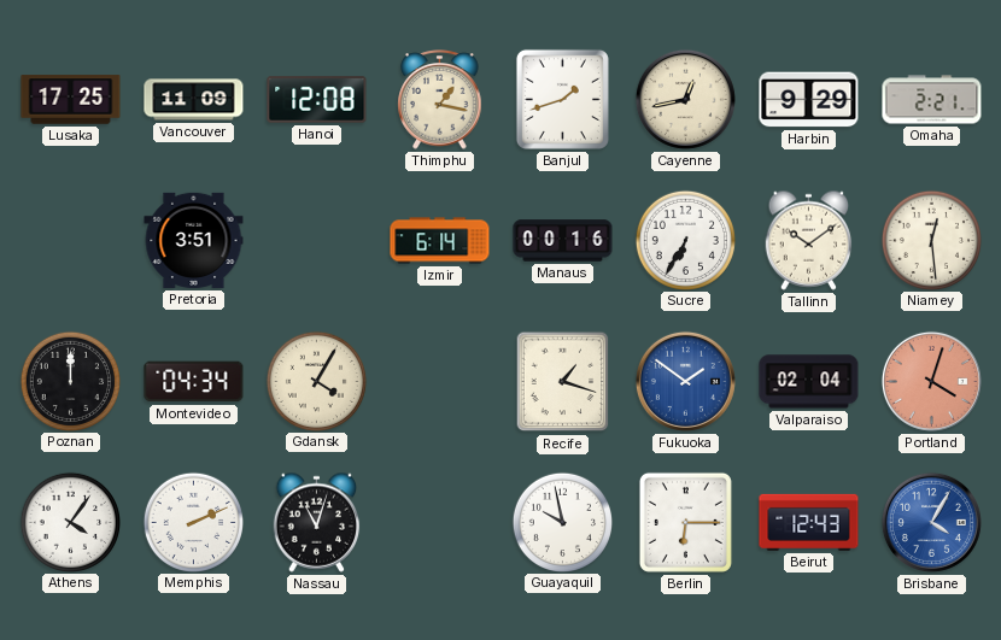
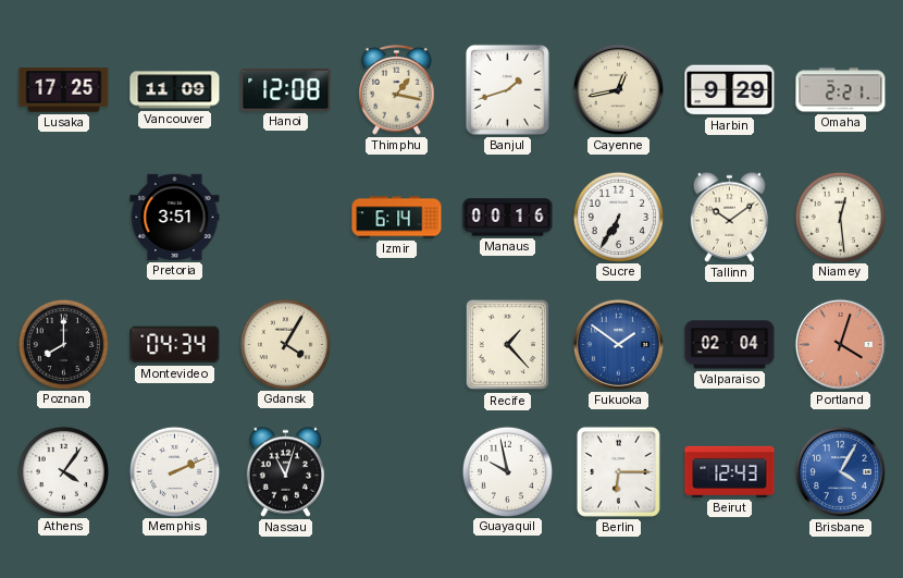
Poznan: 12:00 -> 8:00
Recife: 1:18 -> 1:23
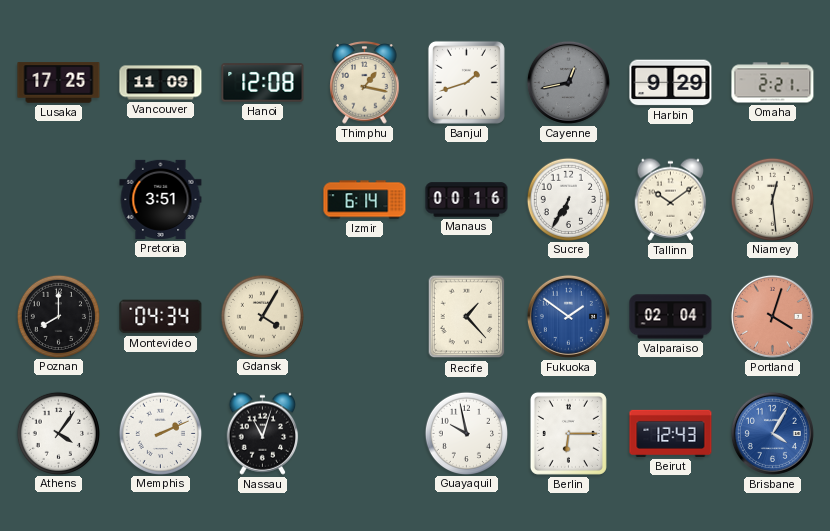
Cayenne dial: cream -> grey
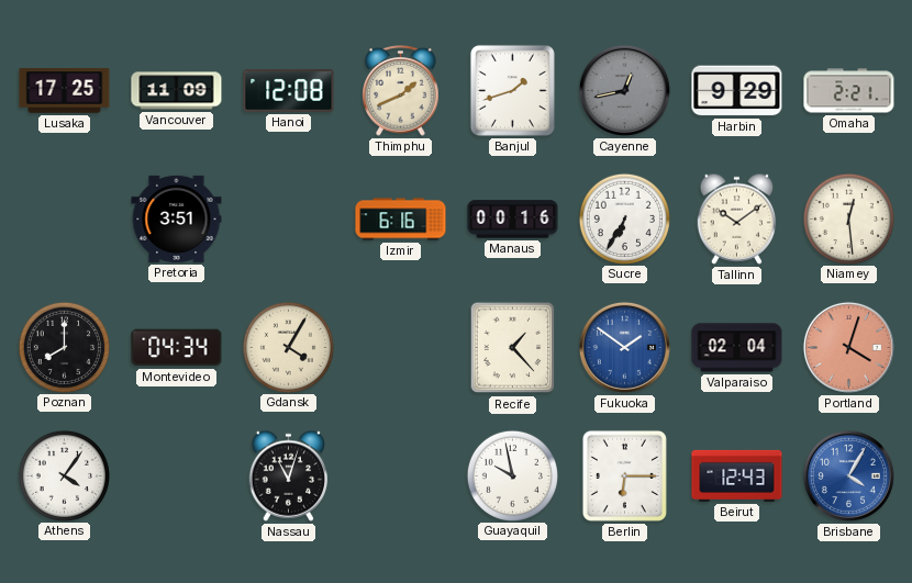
Thimphu: 1:17 -> 1:41
Izmir: 6:14 -> 6:16
Memphis: 2:11 -> none
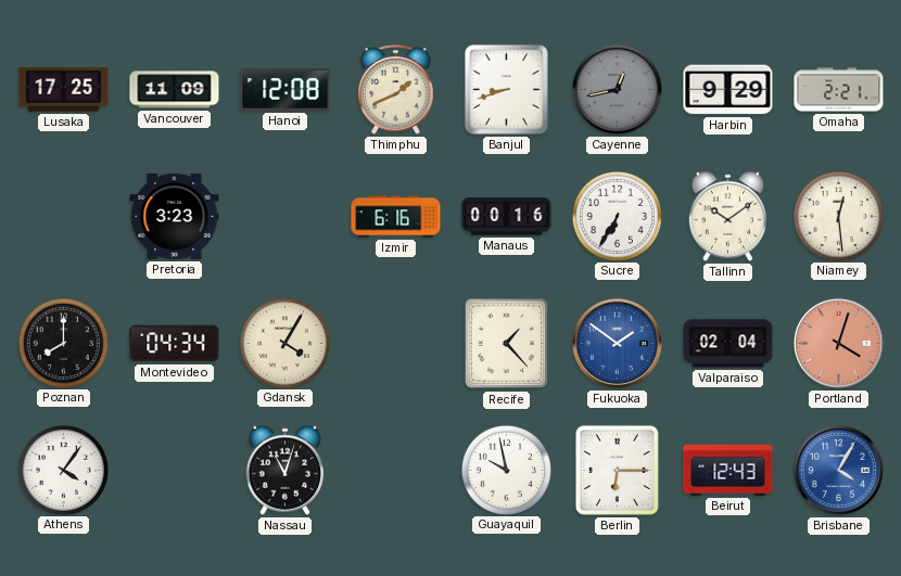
Banjul: 1:42 -> 8:42
Pretoria: 3:51 -> 3:23
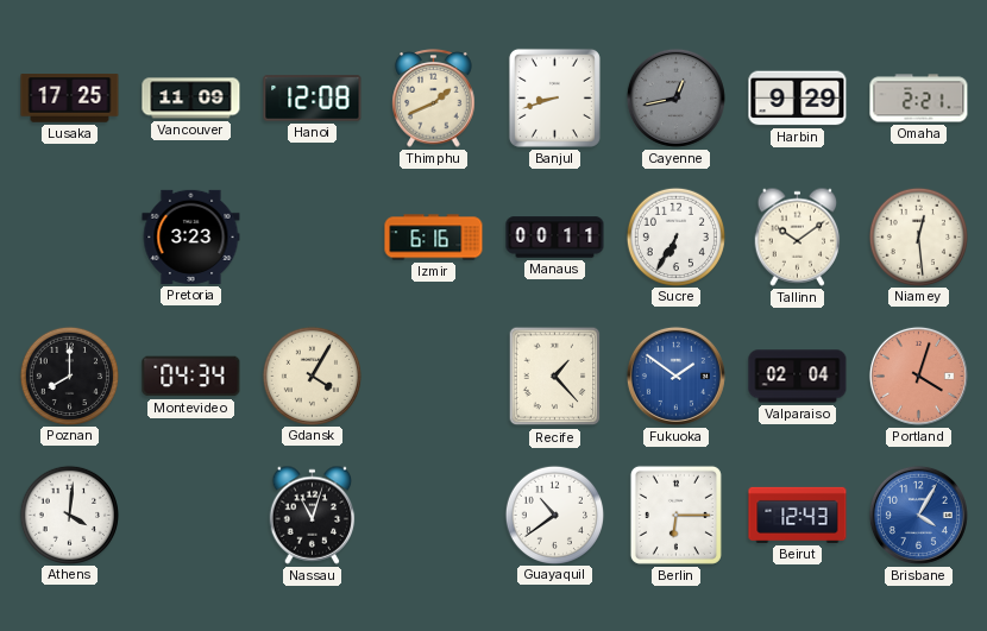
Manaus: 00:16 -> 00:11
Athens: 4:06 -> 4:01
Guayaquil: 9:58 -> 10:39
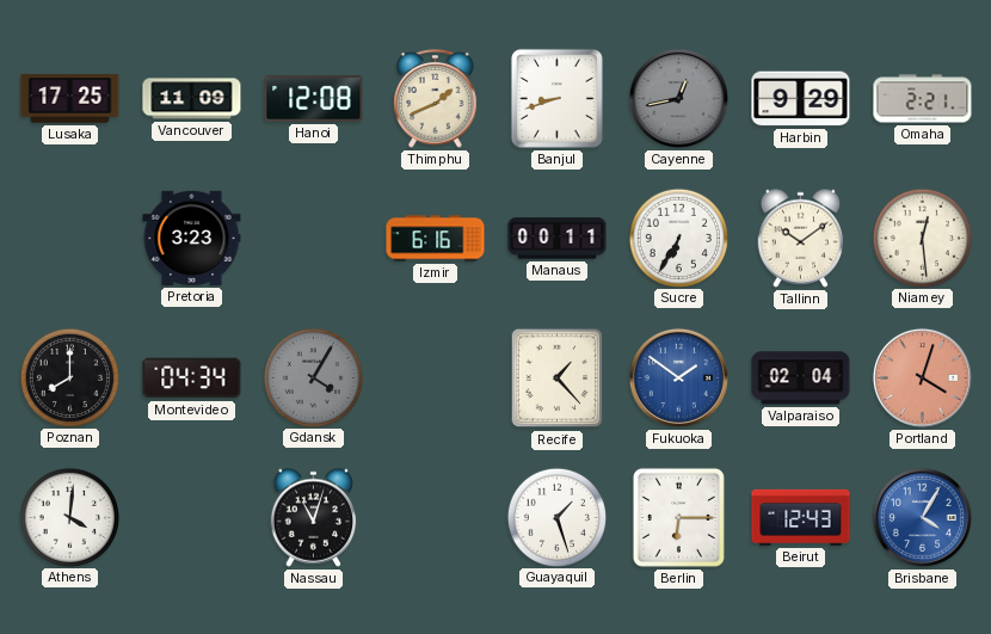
Gdansk dial: cream -> grey
Guayaquil: 10:39 -> 1:27
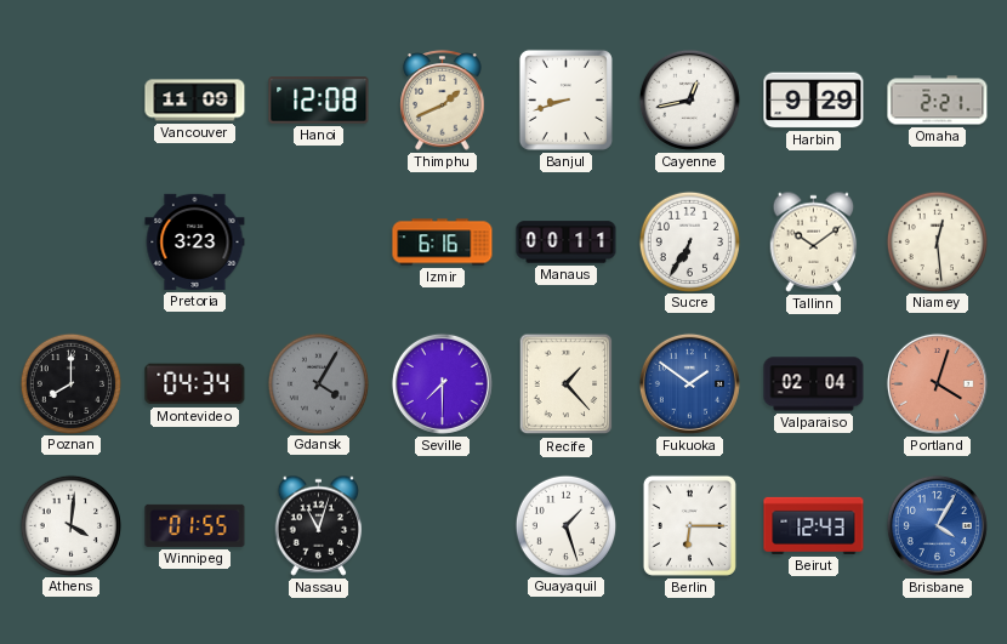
Lusaka: 17:25 -> none
Cayenne dial: grey -> white
Seville: none -> 7:30
Winnipeg: none -> 01:55
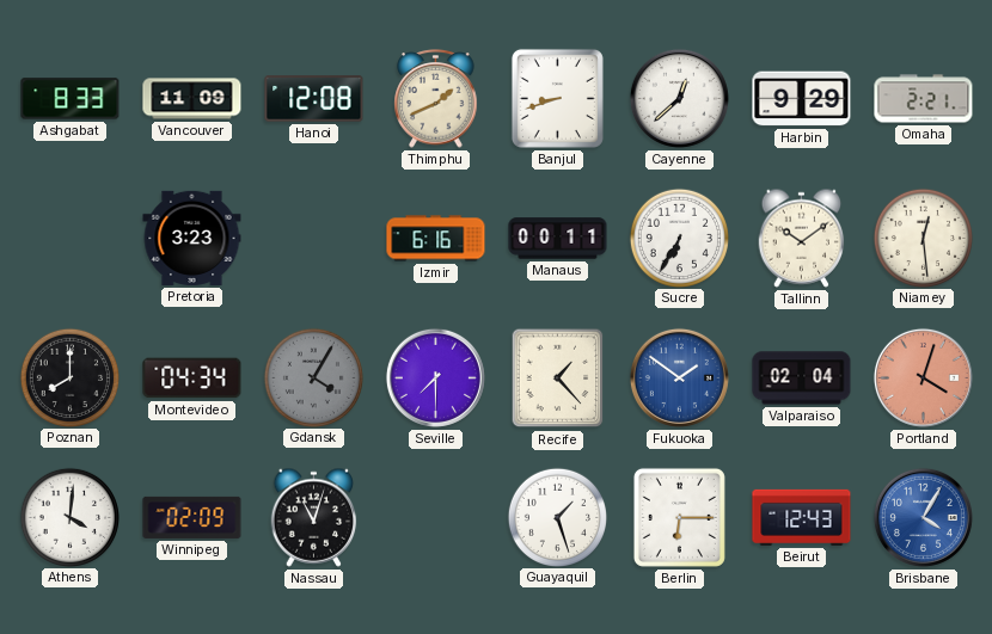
Ashgabat: none -> 8:33
Cayenne: 12:43 -> 12:38
Winnipeg: 01:55 -> 02:09
